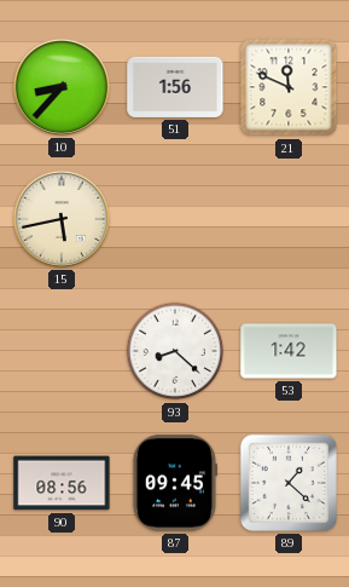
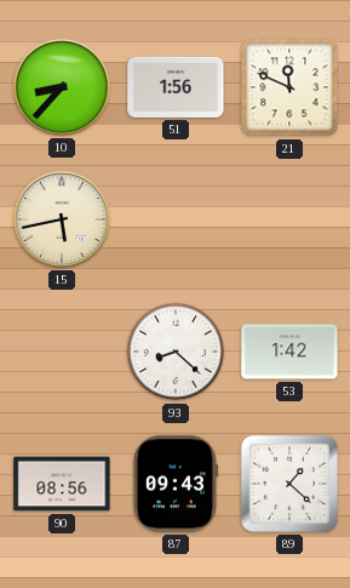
87: 09:45 -> 09:43
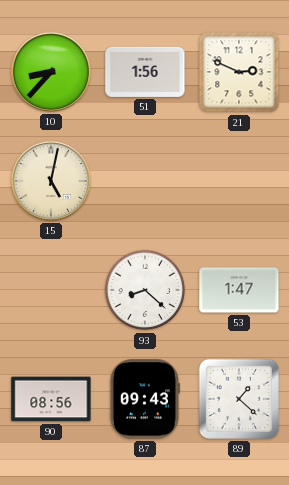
21: 11:49 -> 2:49
15: 5:43 -> 5:02
53: 1:42 -> 1:47
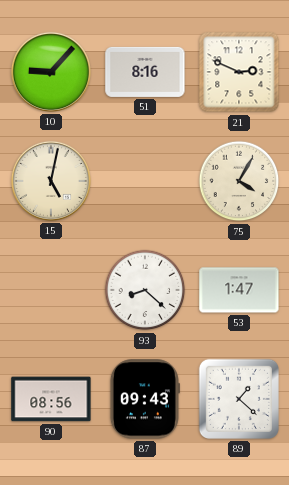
10: 8:37 -> 9:07
51: 1:56 -> 8:16
75: none -> 4:05
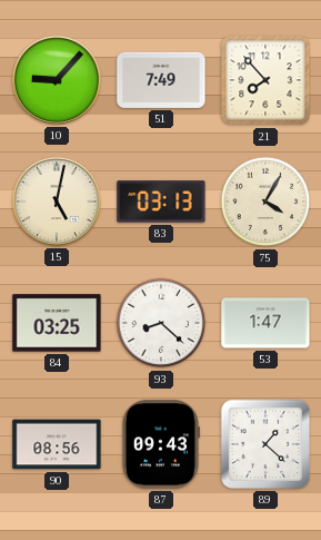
51: 8:16 -> 7:49
21: 2:49 -> 7:53
83: none -> 03:13
84: none -> 03:25
